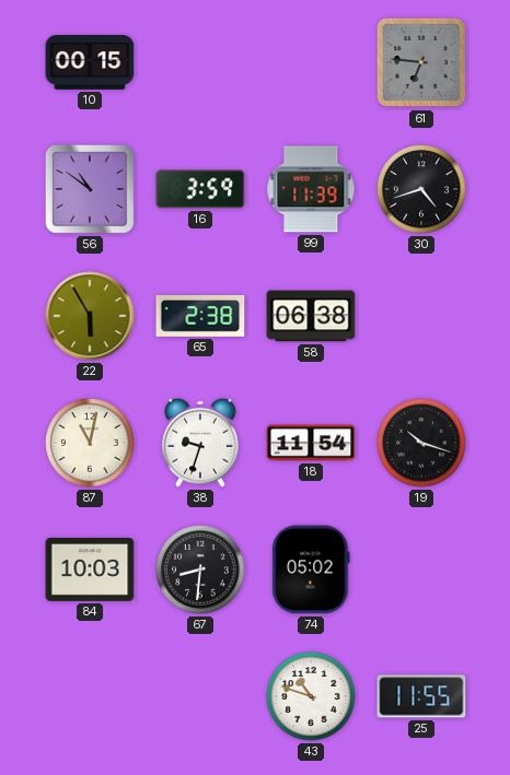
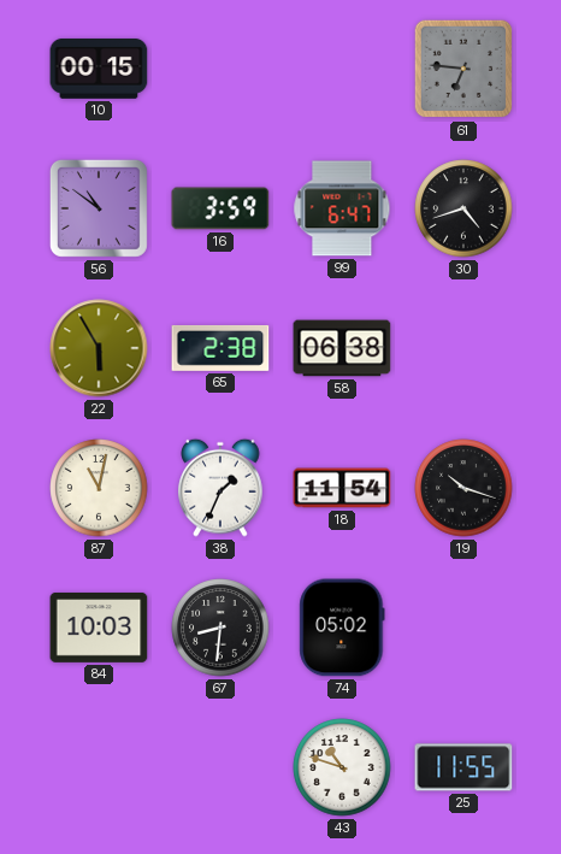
99: 11:39 -> 6:47
38: 9:33 -> 1:34
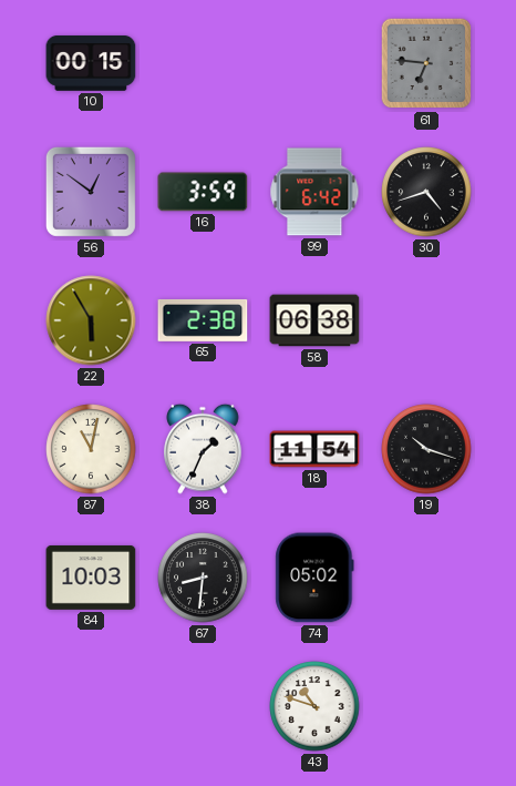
56: 10:51 -> 12:51
99: 6:47 -> 6:42
25: 11:55 -> none
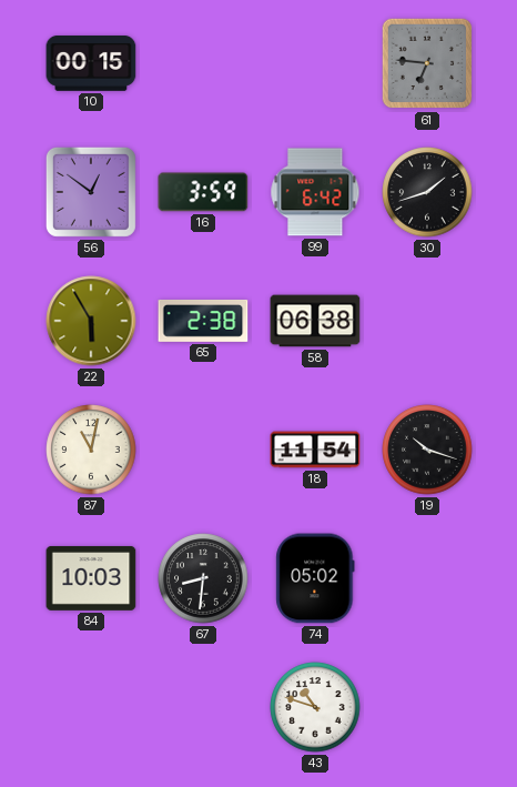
30: 4:42 -> 1:42
38: 1:34 -> none
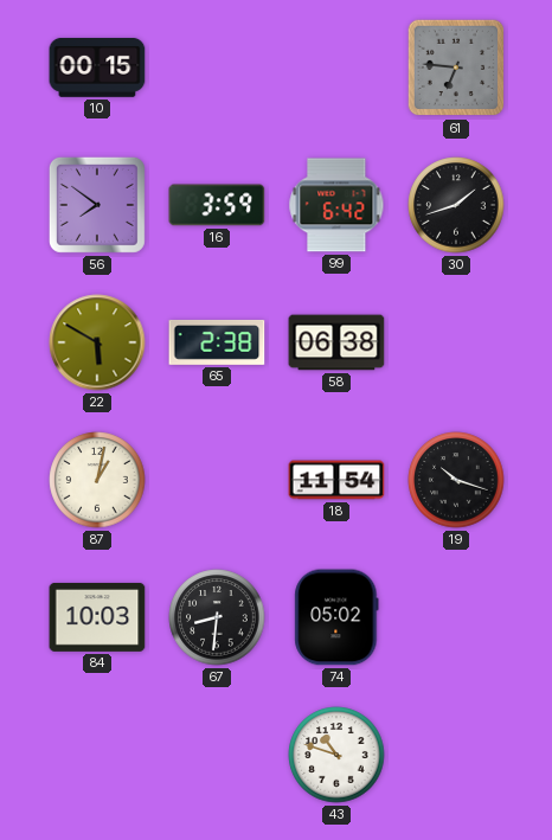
56: 12:51 -> 7:51
22: 5:55 -> 5:50
87: 11:02 -> 1:02
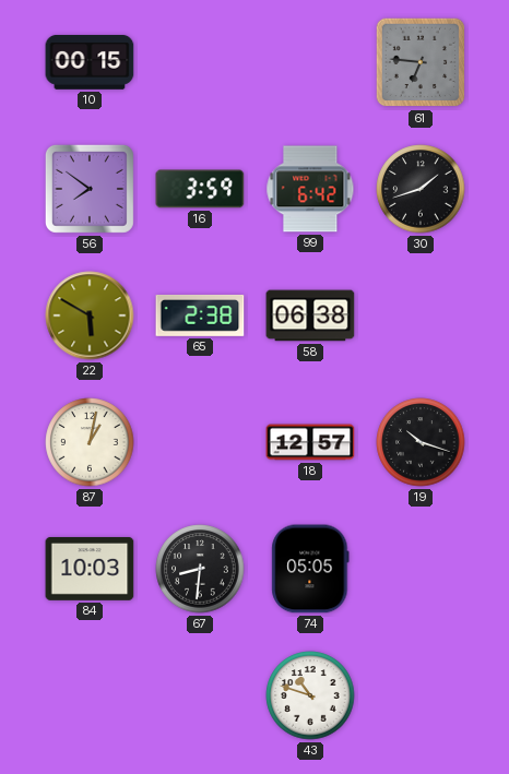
18: 11:54 -> 12:57
74: 05:02 -> 05:05
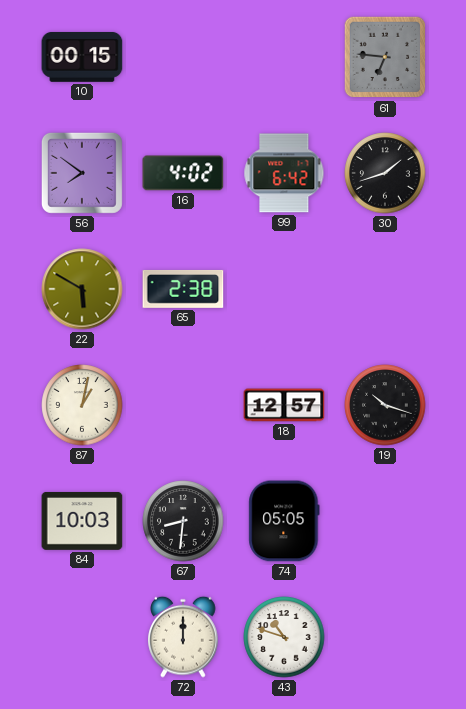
16: 3:59 -> 4:02
58: 06:38 -> none
72: none -> 12:00
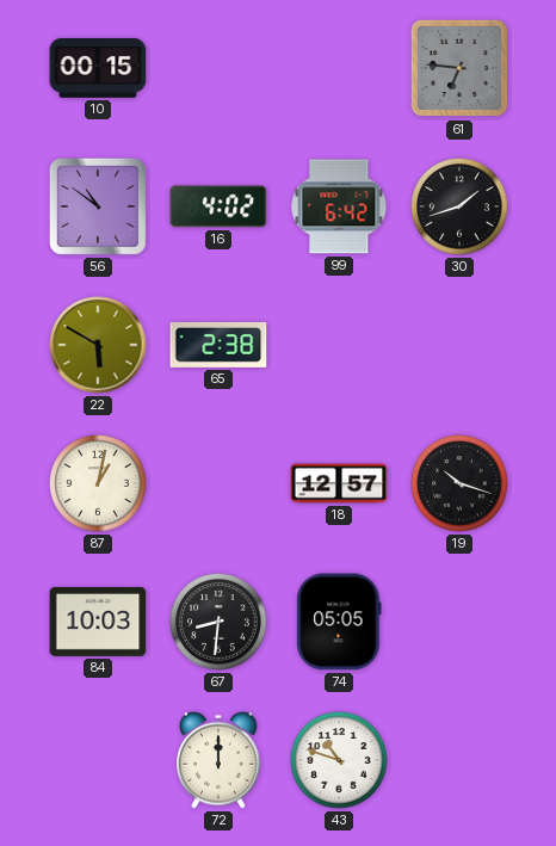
56: 7:51 -> 10:51
